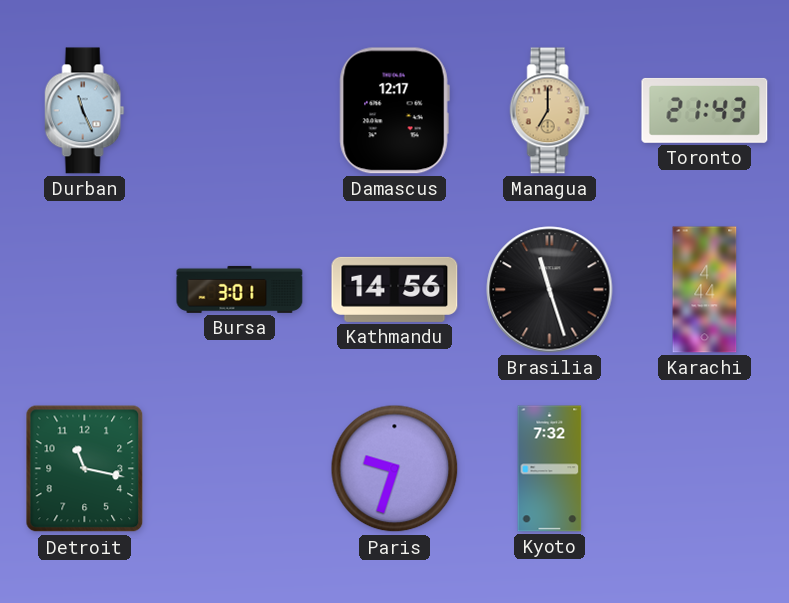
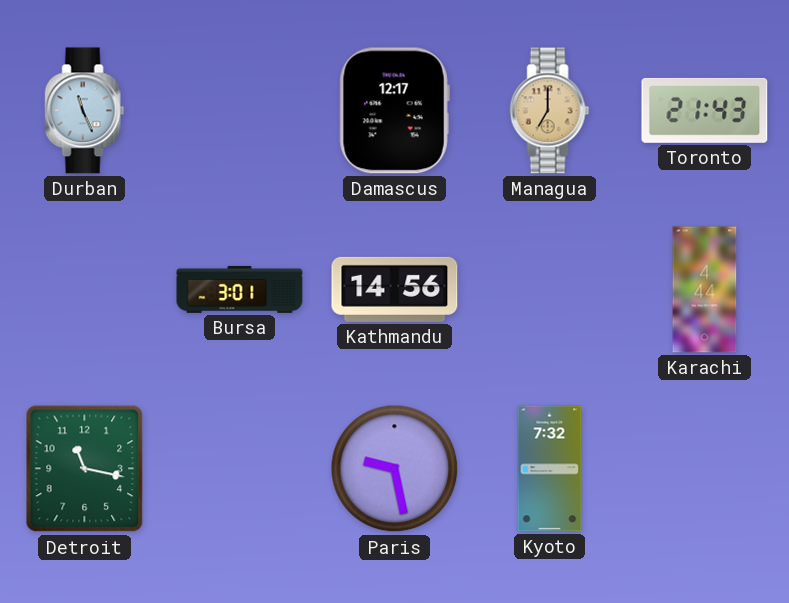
Brasilia: 11:27 -> none
Paris: 9:33 -> 9:28
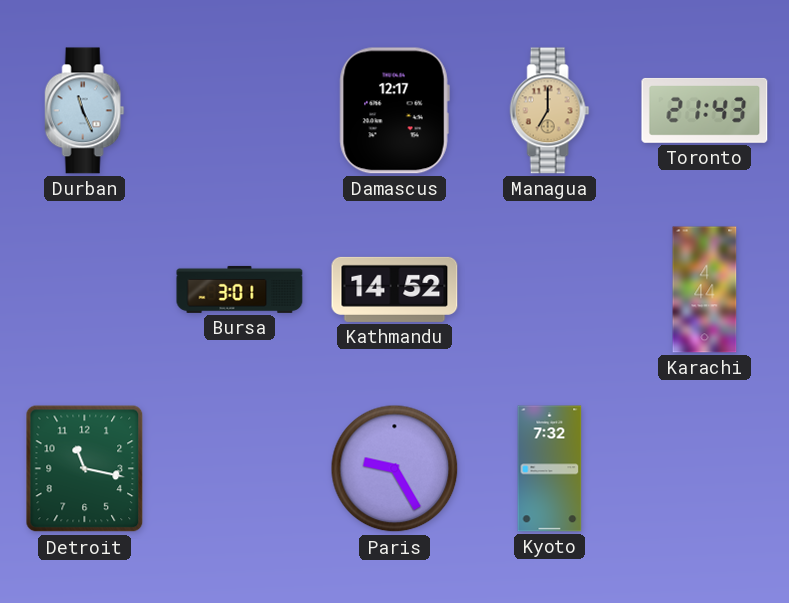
Kathmandu: 14:56 -> 14:52
Paris: 9:28 -> 9:25
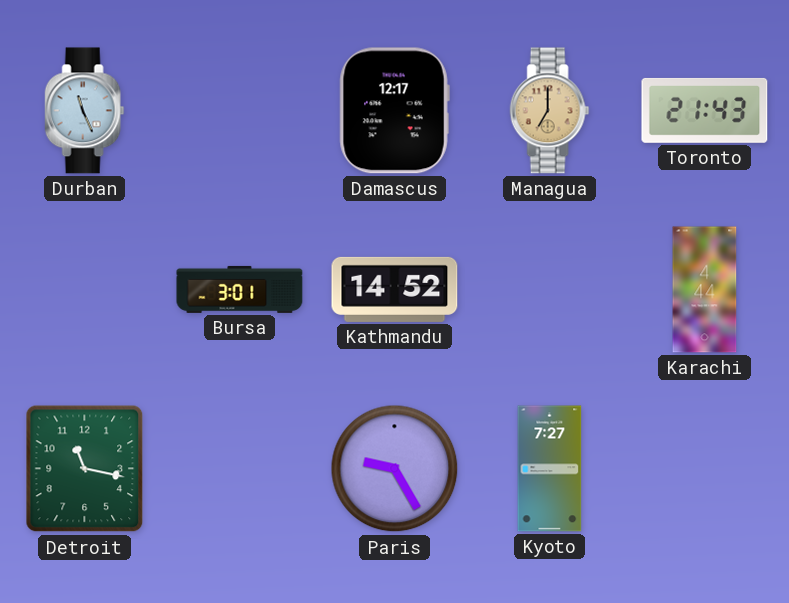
Kyoto: 7:32 -> 7:27
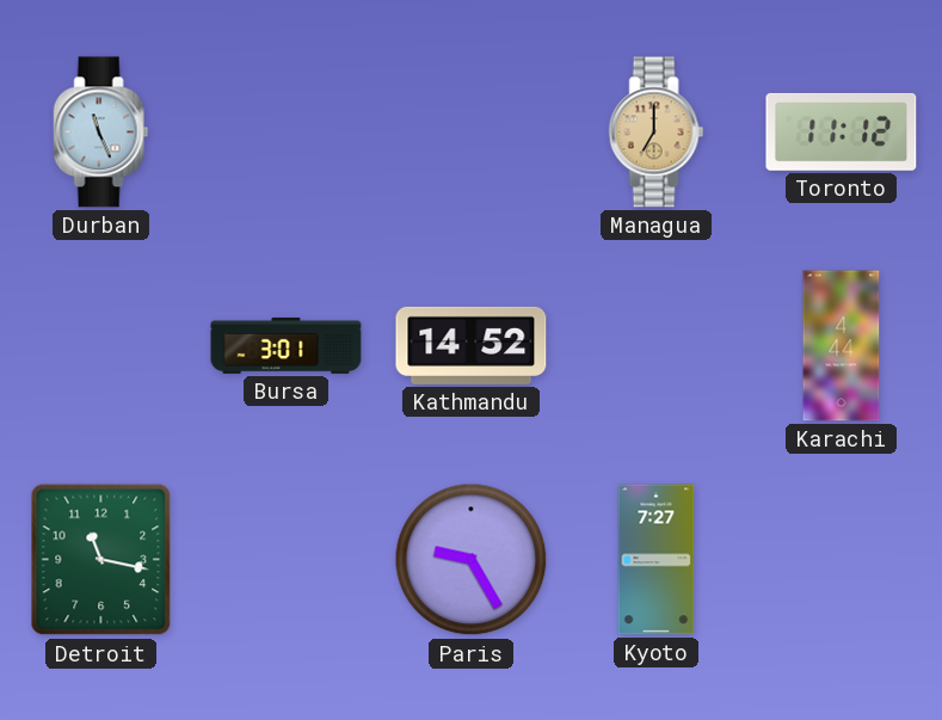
Damascus: 12:17 -> none
Toronto: 21:43 -> 11:12
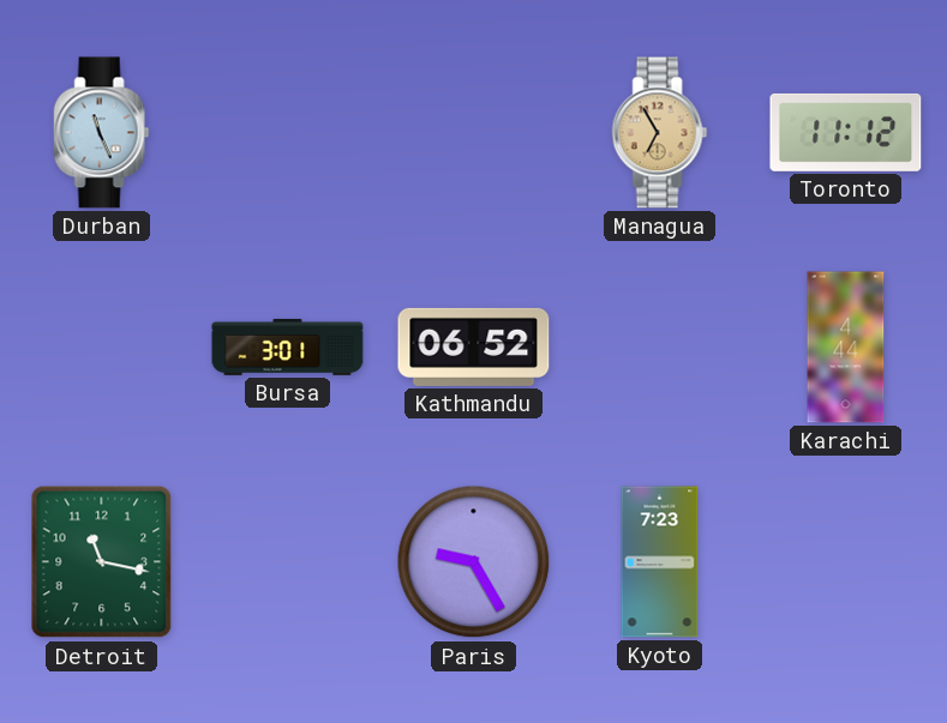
Managua: 7:00 -> 6:55
Kathmandu: 14:52 -> 06:52
Kyoto: 7:27 -> 7:23
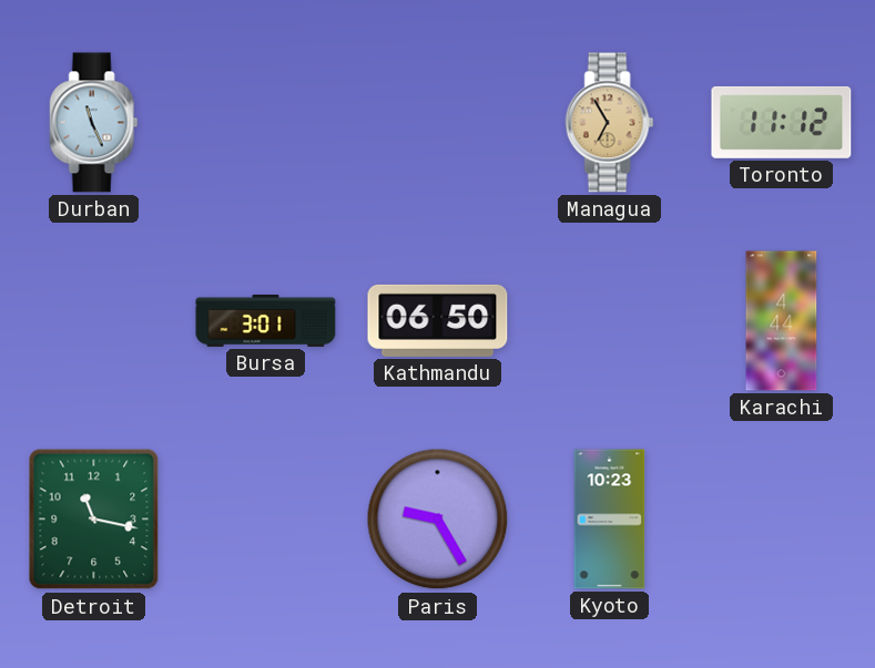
Kathmandu: 06:52 -> 06:50
Kyoto: 7:23 -> 10:23
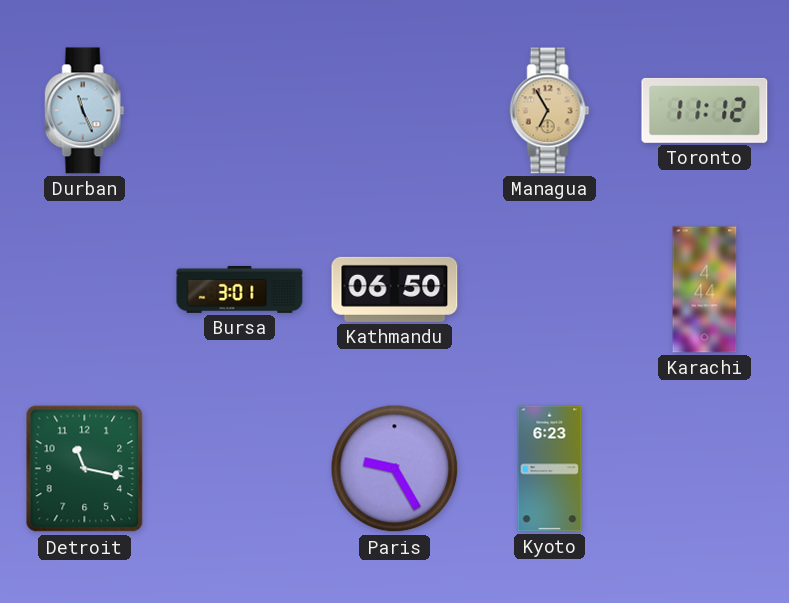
Kyoto: 10:23 -> 6:23
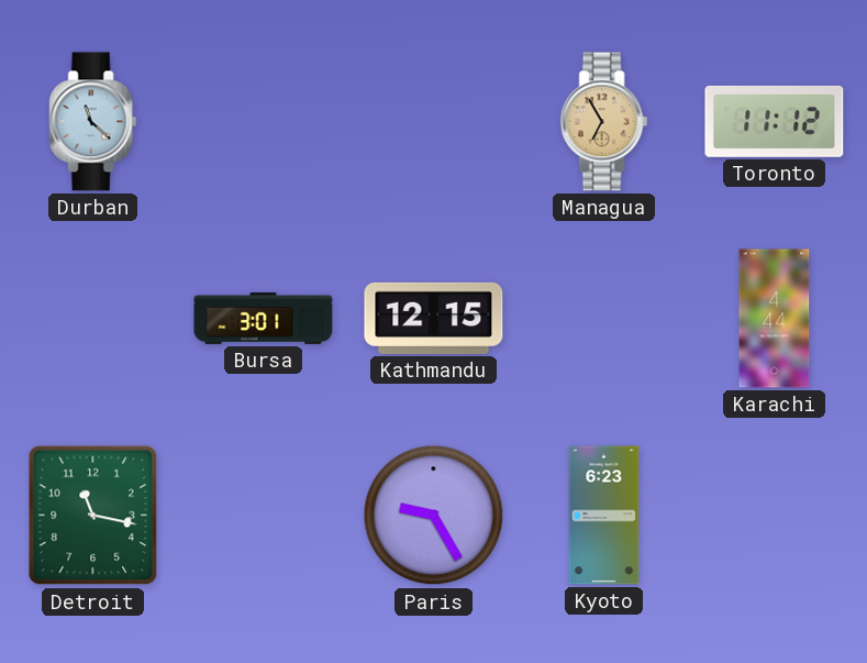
Durban: 11:26 -> 11:22
Kathmandu: 06:50 -> 12:15
